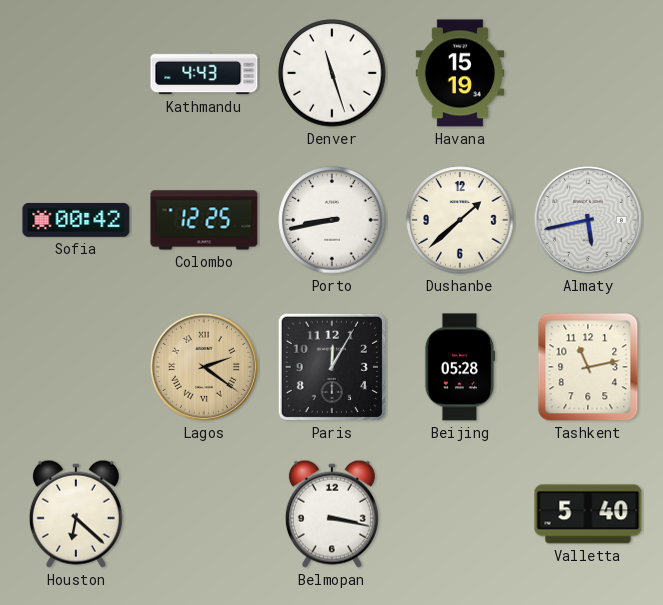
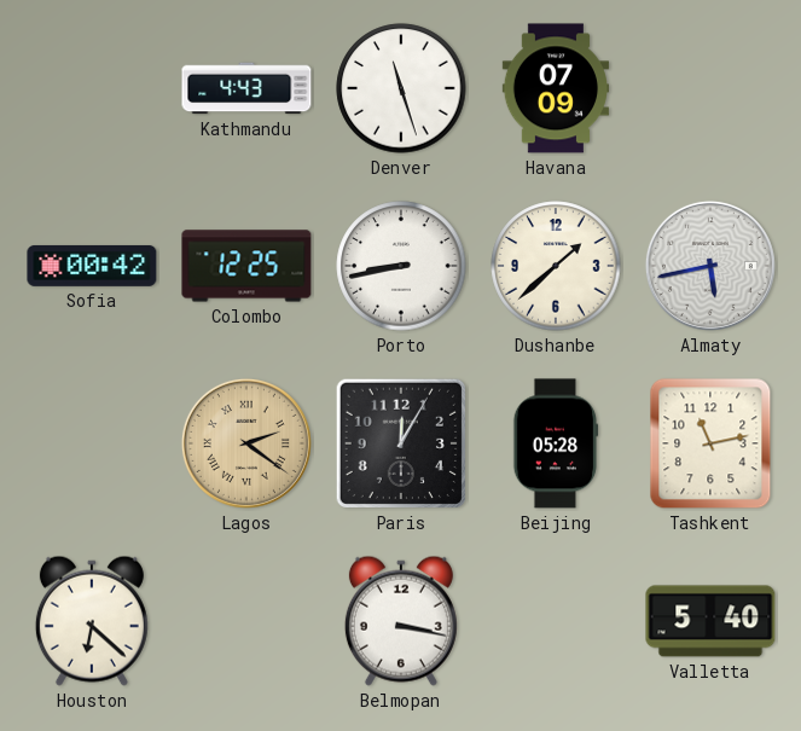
Havana: 15:19 -> 07:09
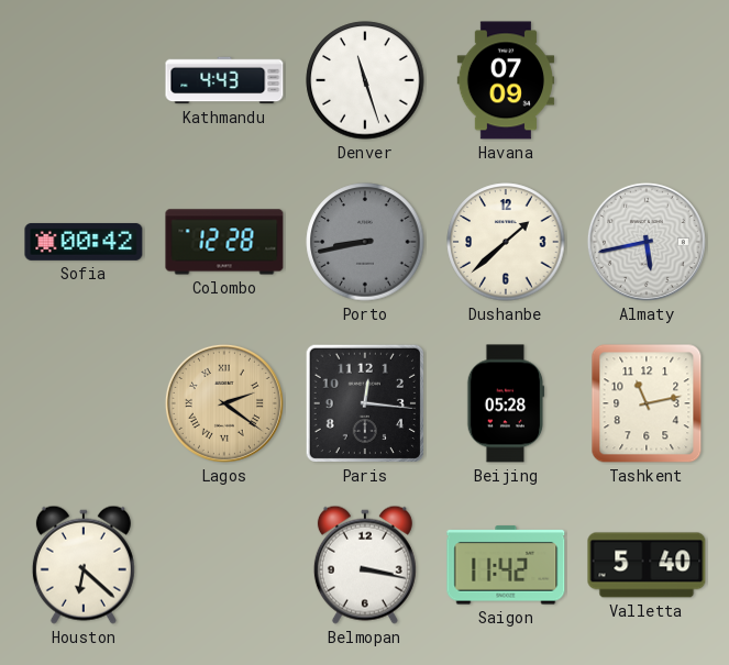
Colombo: 12:25 -> 12:28
Porto dial: white -> grey
Paris: 12:05 -> 12:16
Saigon: none -> 11:42
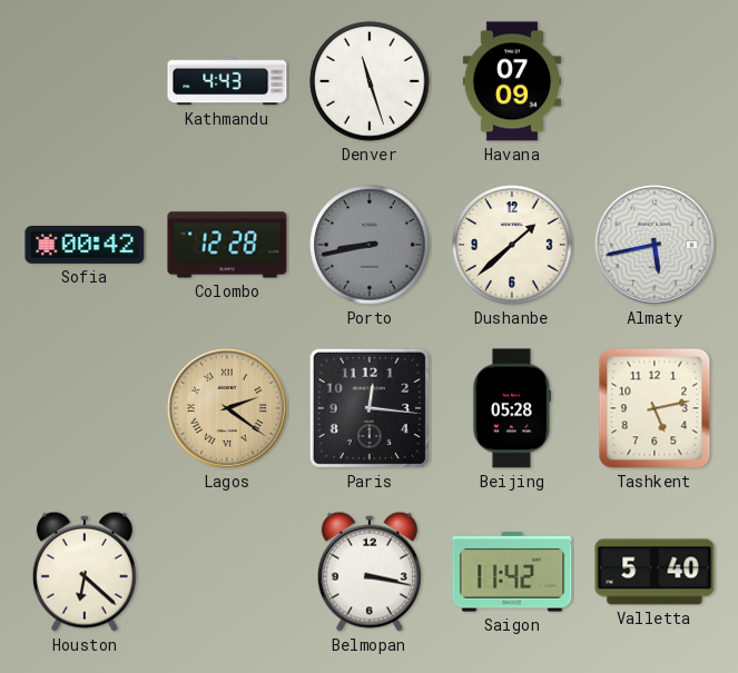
Tashkent: 11:13 -> 5:13
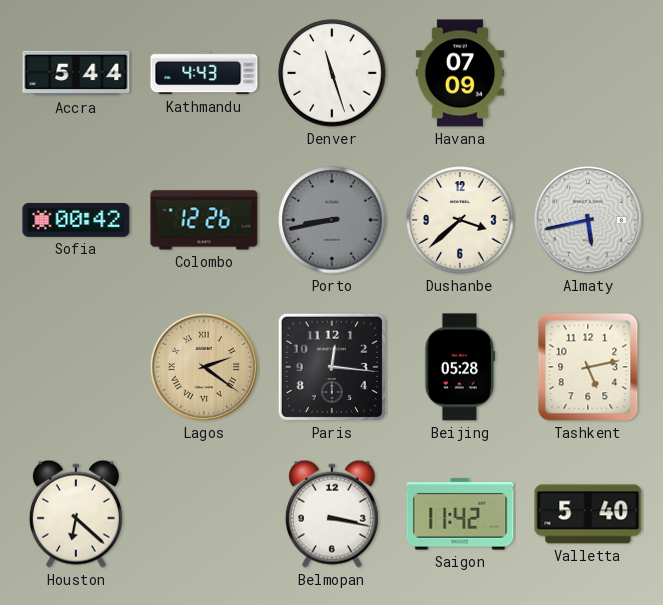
Accra: none -> 5:44
Colombo: 12:28 -> 12:26
Dushanbe: 1:38 -> 3:38
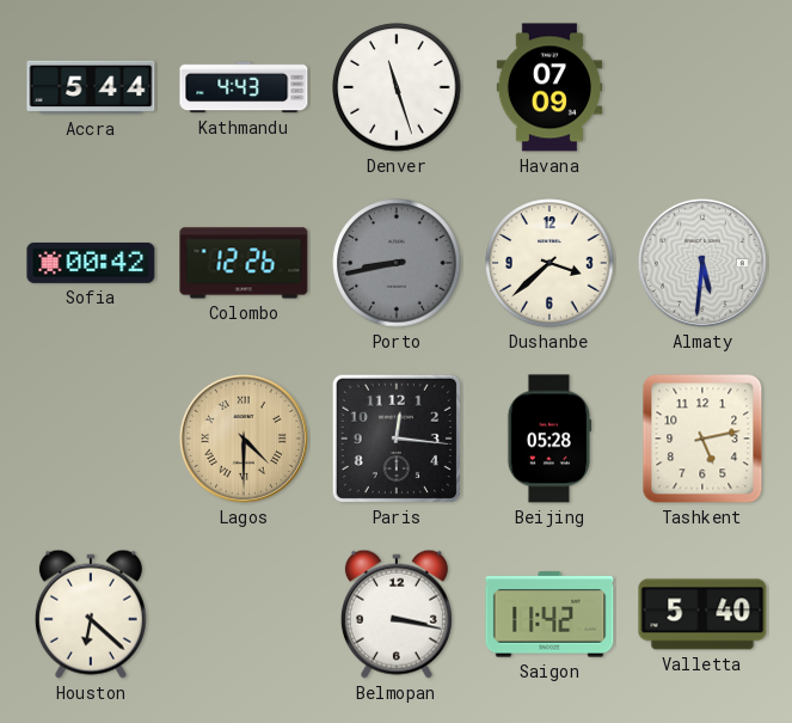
Almaty: 5:43 -> 5:31
Lagos: 2:21 -> 4:30
